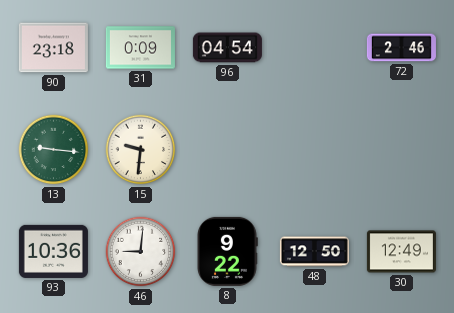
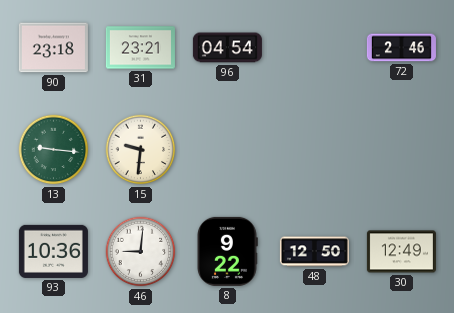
31: 0:09 -> 23:21
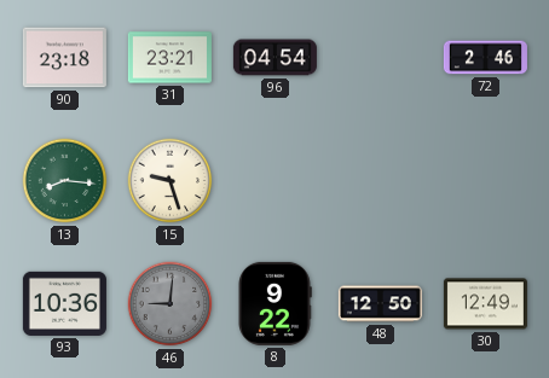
13: 9:16 -> 8:16
15: 9:31 -> 9:27
46 dial: white -> grey
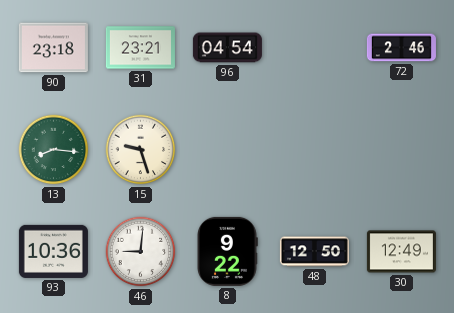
46 dial: grey -> white
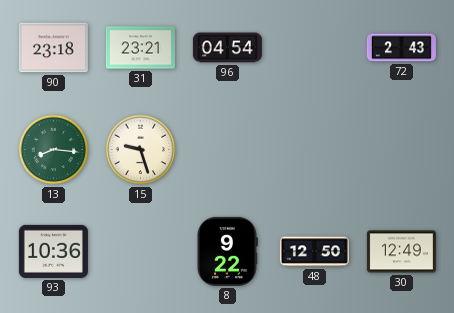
72: 2:46 -> 2:43
46: 9:01 -> none
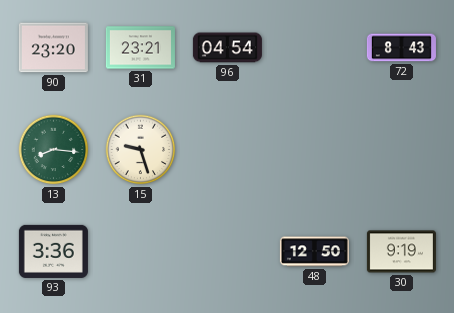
90: 23:18 -> 23:20
72: 2:43 -> 8:43
93: 10:36 -> 3:36
8: 9:22 -> none
30: 12:49 -> 9:19
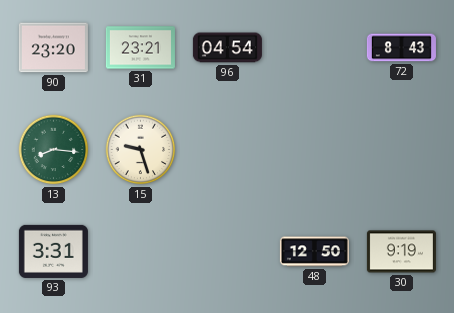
93: 3:36 -> 3:31
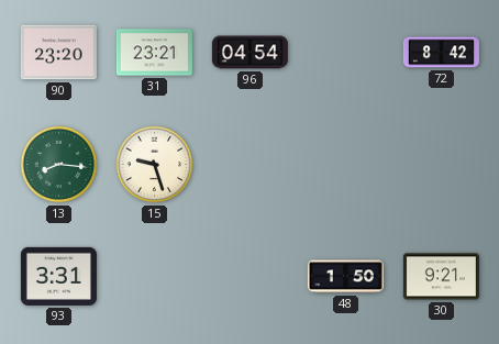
72: 8:43 -> 8:42
48: 12:50 -> 1:50
30: 9:19 -> 9:21
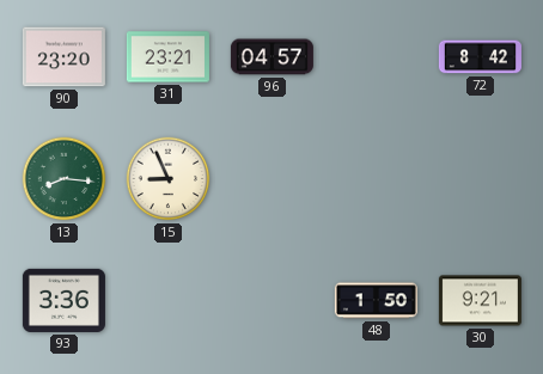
96: 04:54 -> 04:57
15: 9:27 -> 8:56
93: 3:31 -> 3:36
